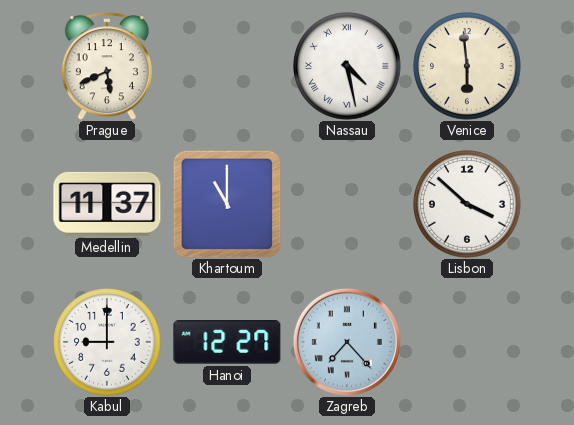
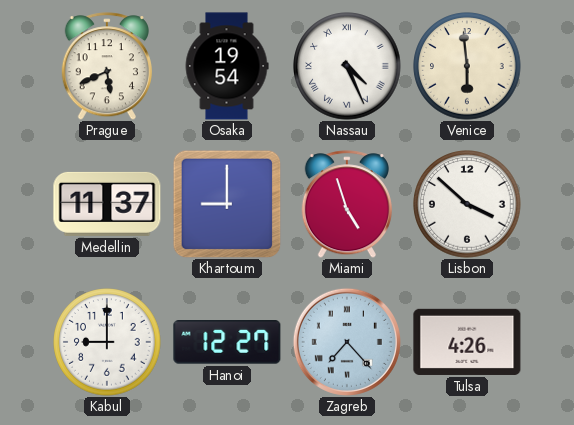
Osaka: none -> 19:54
Nassau: 4:28 -> 4:26
Khartoum: 11:00 -> 9:00
Miami: none -> 4:57
Tulsa: none -> 4:26
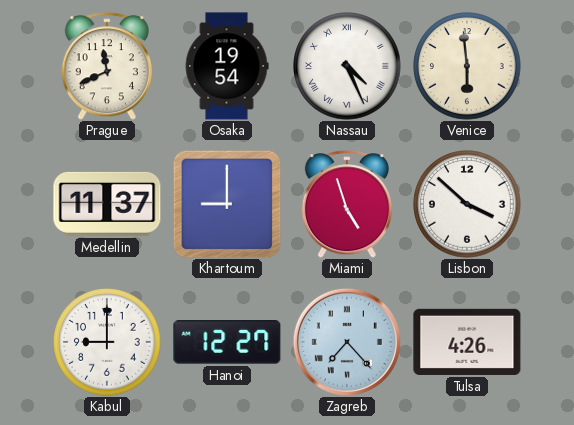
Prague: 5:41 -> 11:41
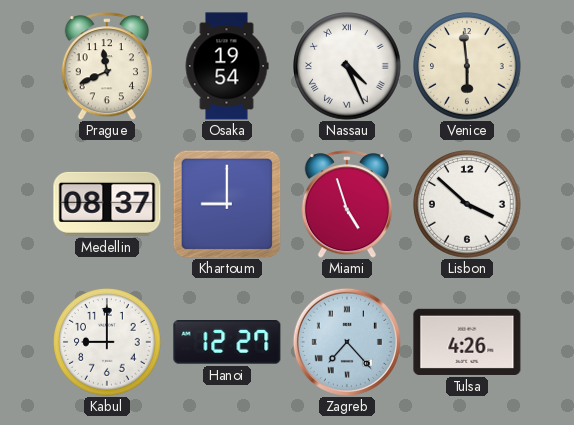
Medellin: 11:37 -> 08:37
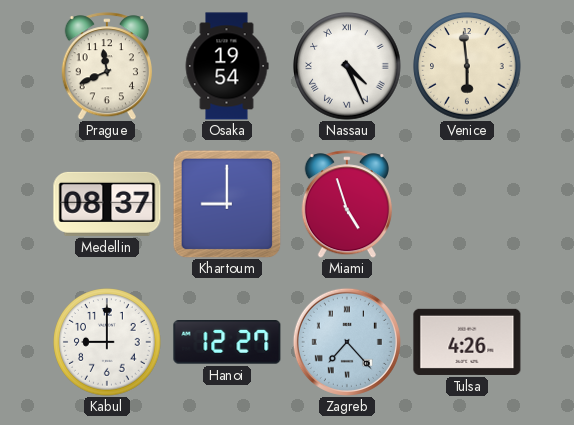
Lisbon: 3:52 -> none
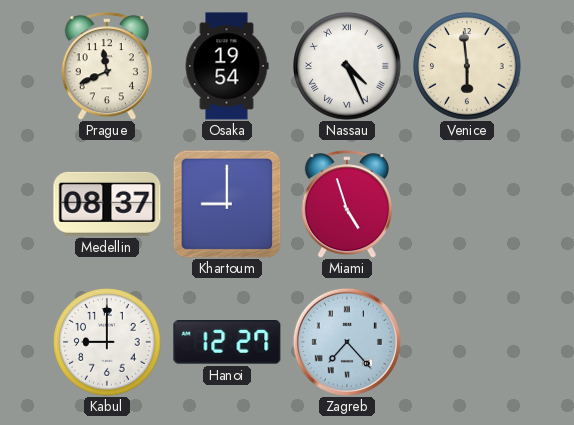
Tulsa: 4:26 -> none
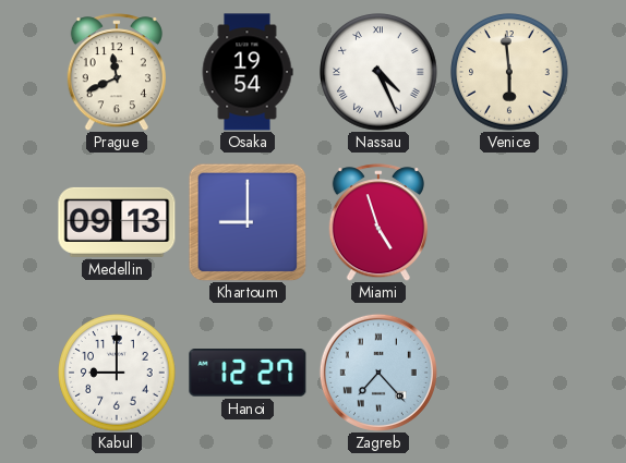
Medellin: 08:37 -> 09:13
